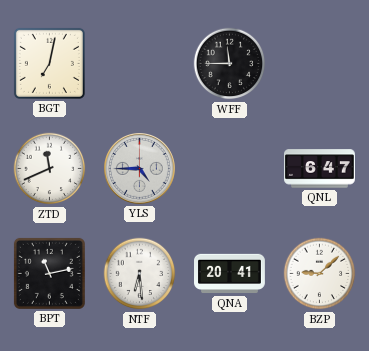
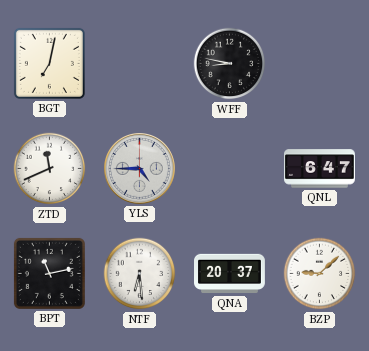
WFF: 11:45 -> 8:47
QNA: 20:41 -> 20:37
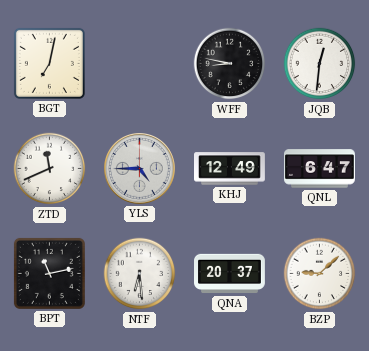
JQB: none -> 12:31
KHJ: none -> 12:49
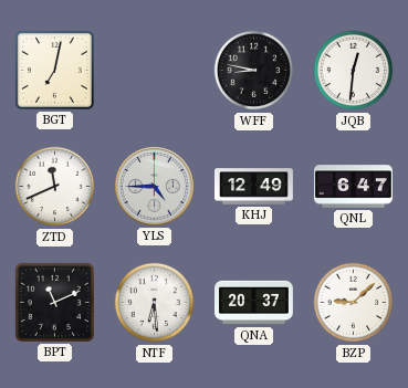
BPT: 11:13 -> 11:11
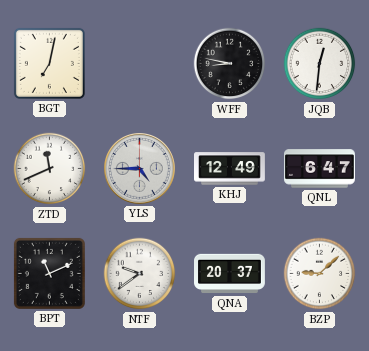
NTF: 6:29 -> 9:39
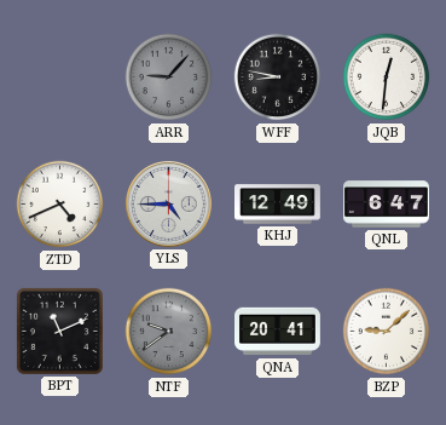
BGT: 7:02 -> none
ARR: none -> 9:07
ZTD: 11:41 -> 4:41
NTF dial: white -> grey
QNA: 20:37 -> 20:41
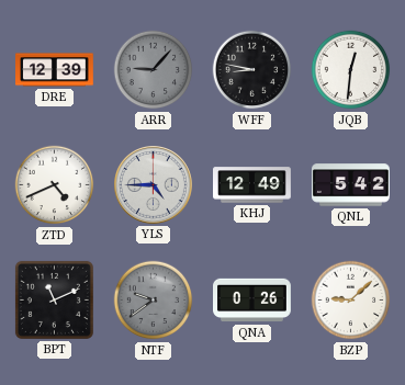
DRE: none -> 12:39
QNL: 6:47 -> 5:42
QNA: 20:41 -> 0:26
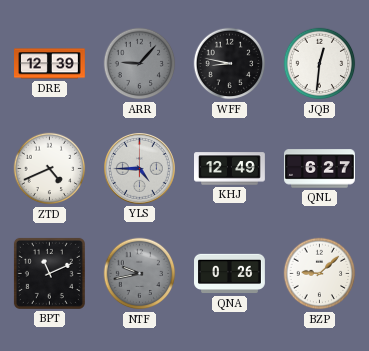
QNL: 5:42 -> 6:27
NTF: 9:39 -> 9:43
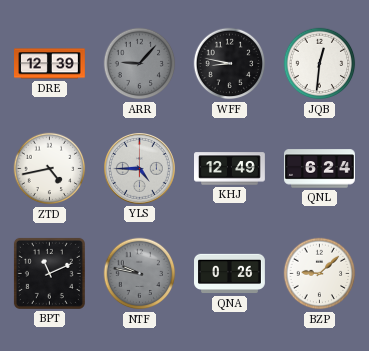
ZTD: 4:41 -> 4:43
QNL: 6:27 -> 6:24
NTF: 9:43 -> 9:47
